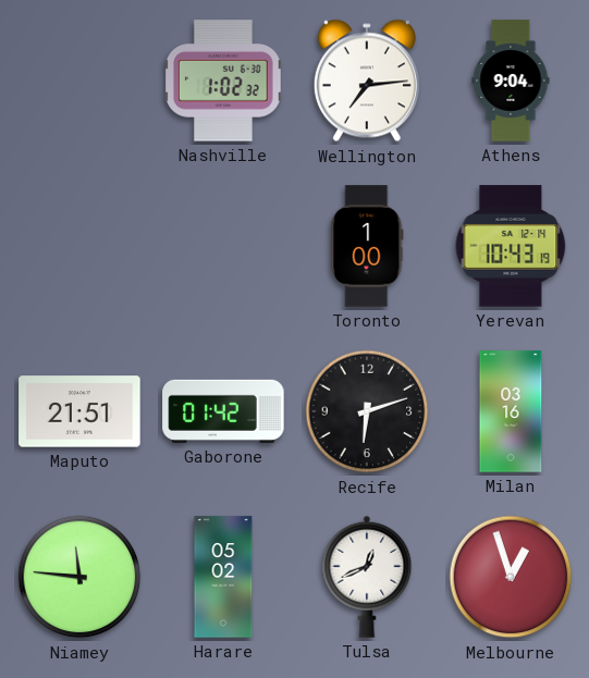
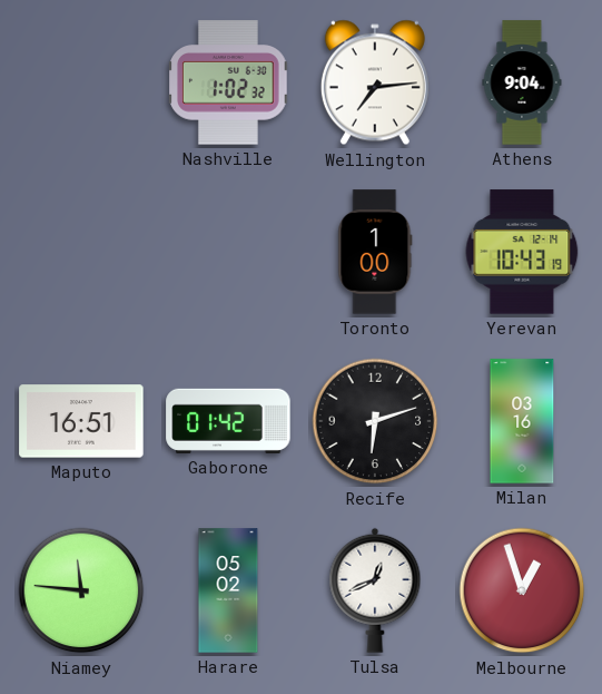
Maputo: 21:51 -> 16:51
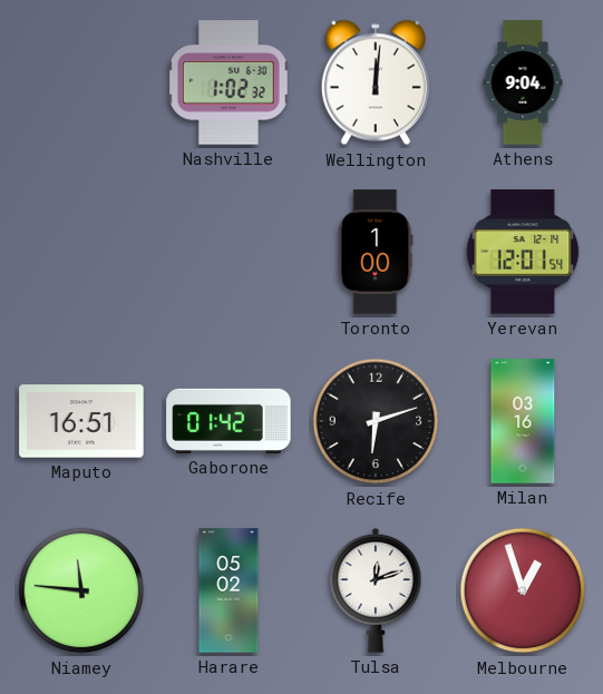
Wellington: 7:14 -> 12:01
Yerevan: 10:43 -> 12:01
Tulsa: 12:41 -> 12:12
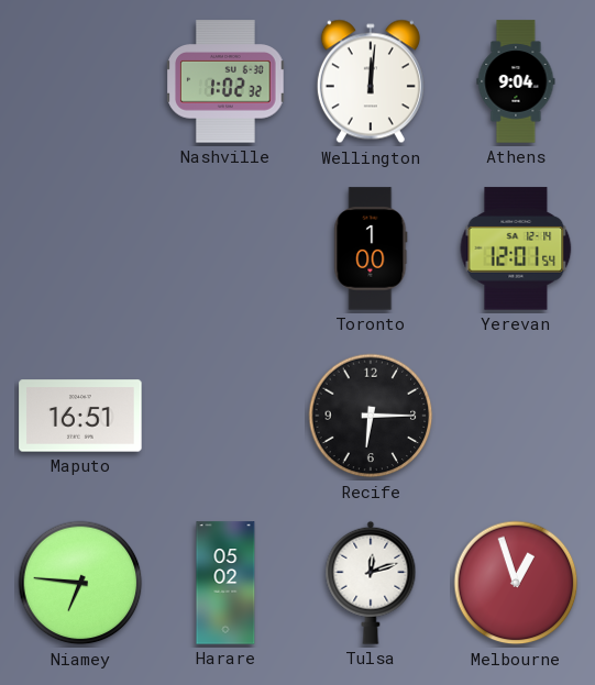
Gaborone: 01:42 -> none
Recife: 6:12 -> 6:15
Milan: 03:16 -> none
Niamey: 11:46 -> 6:46
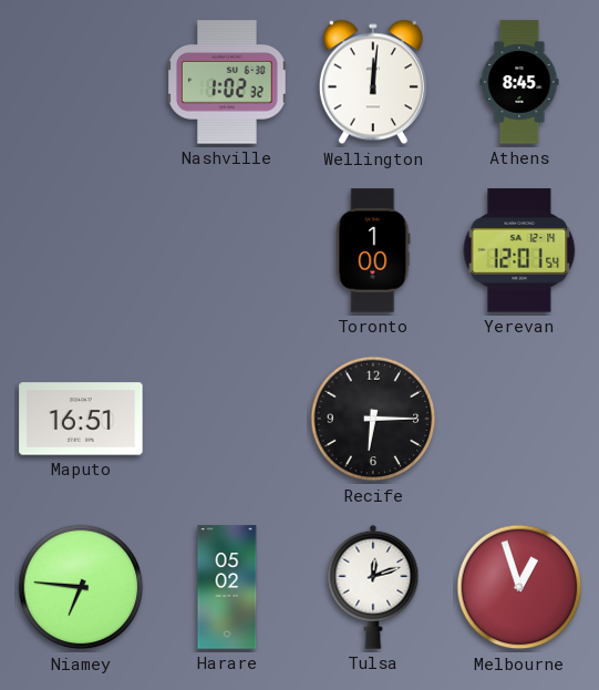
Athens: 9:04 -> 8:45
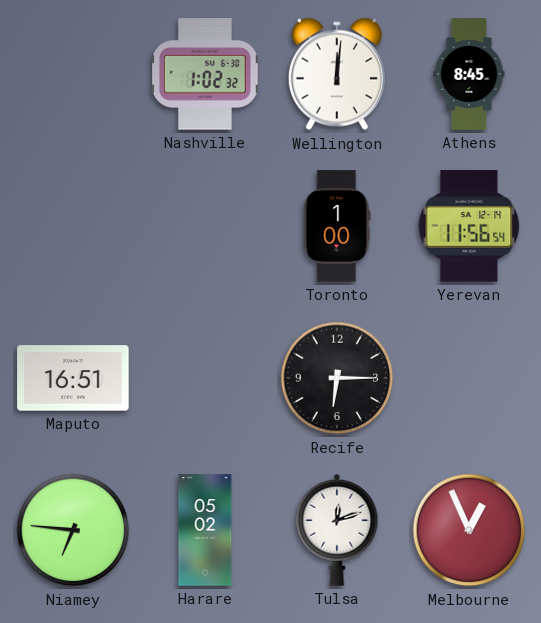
Yerevan: 12:01 -> 11:56
Melbourne: 12:57 -> 12:56
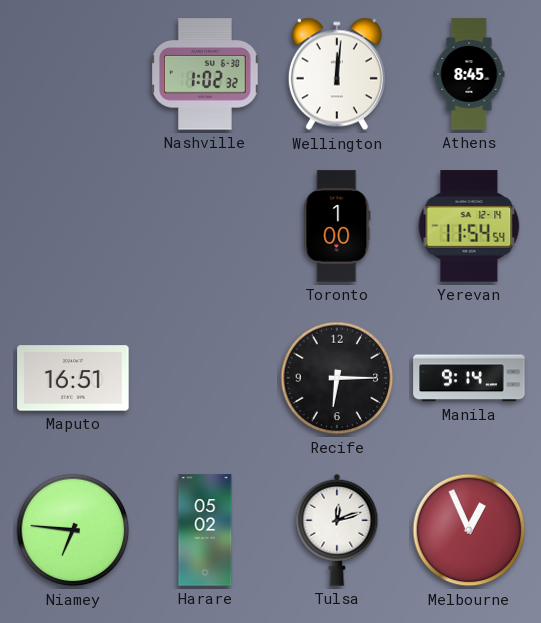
Yerevan: 11:56 -> 11:54
Manila: none -> 9:14
